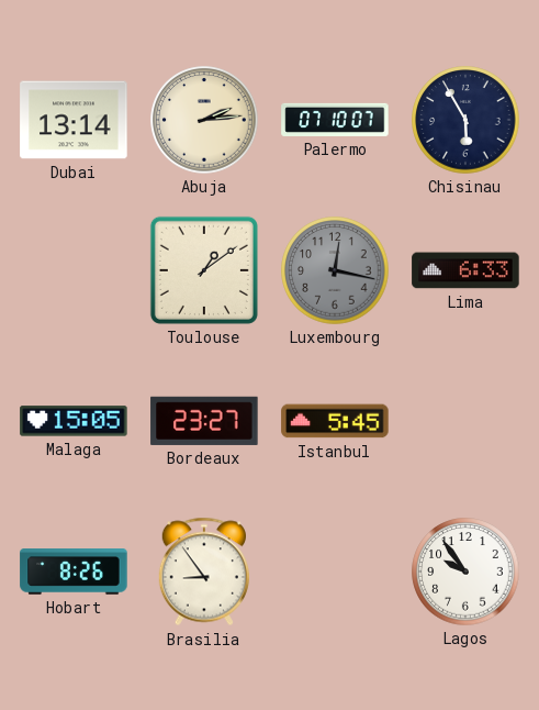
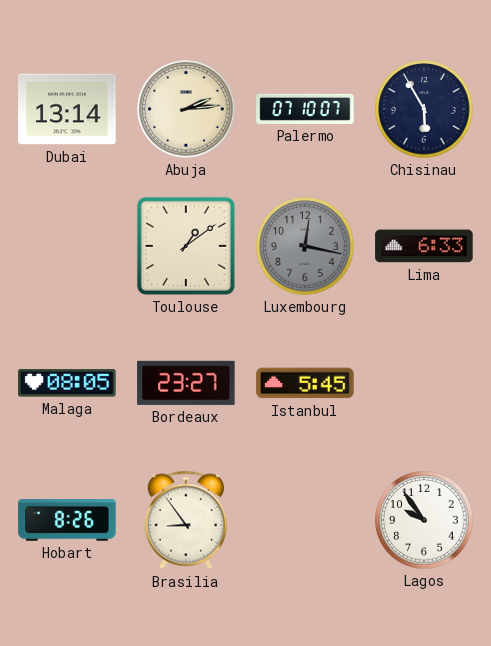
Malaga: 15:05 -> 08:05
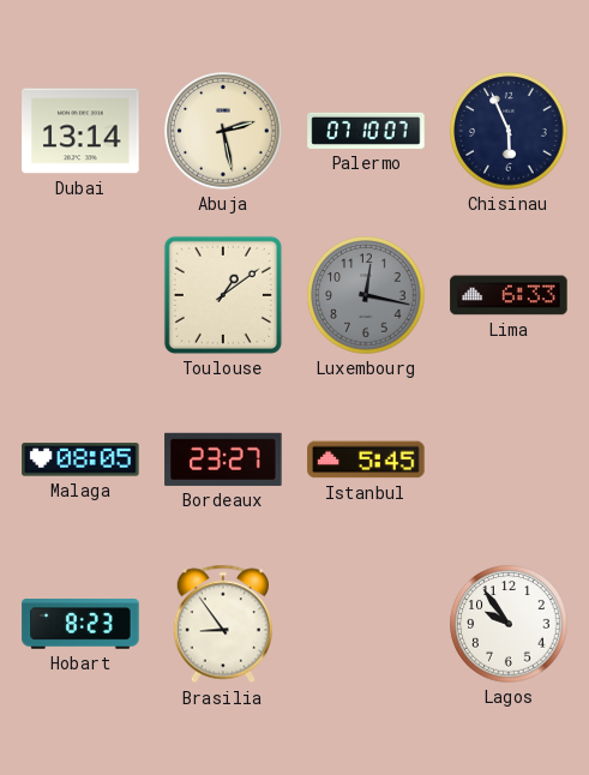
Abuja: 2:14 -> 2:28
Chisinau: 5:55 -> 5:56
Hobart: 8:26 -> 8:23
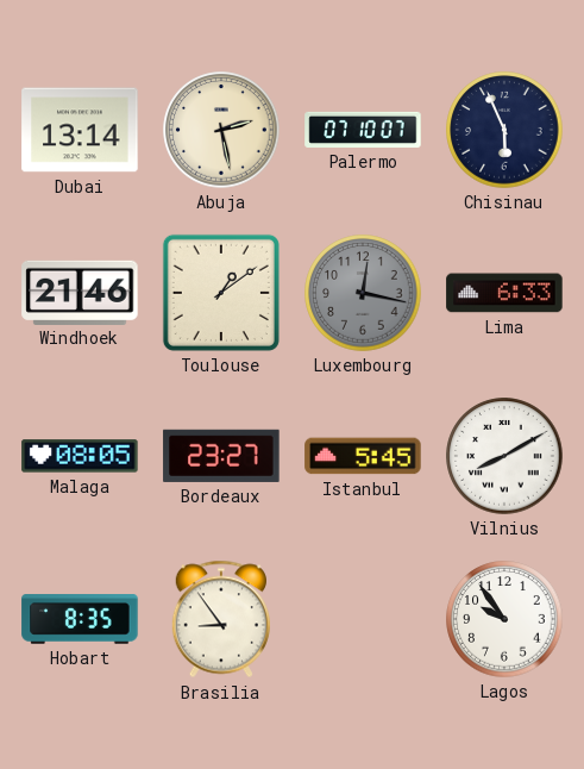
Windhoek: none -> 21:46
Vilnius: none -> 8:10
Hobart: 8:23 -> 8:35
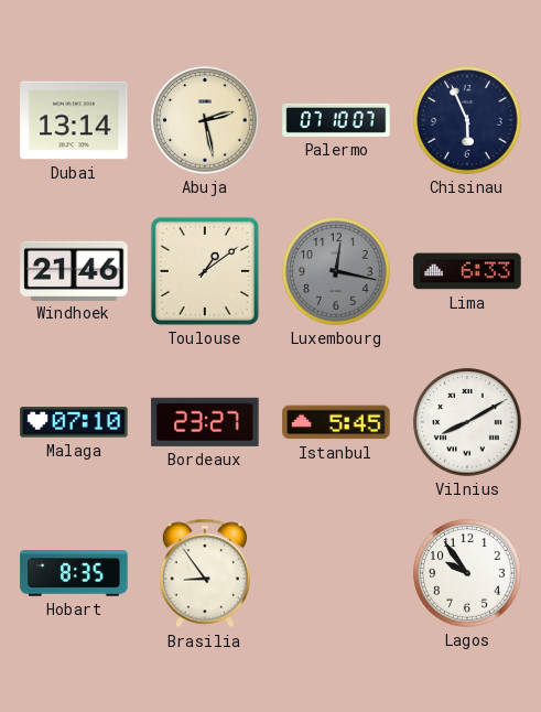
Malaga: 08:05 -> 07:10
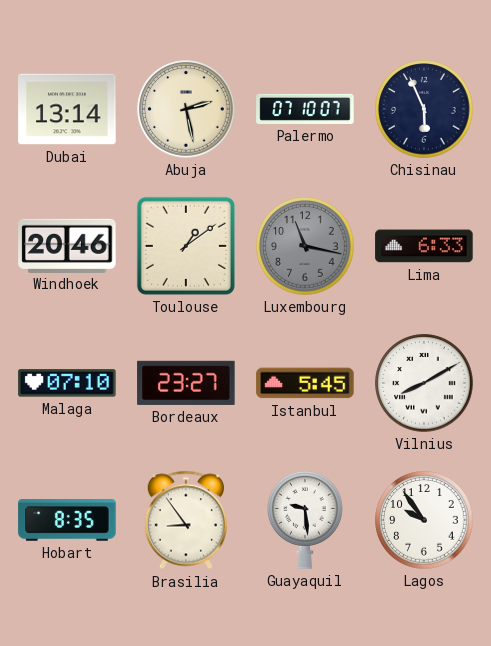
Windhoek: 21:46 -> 20:46
Luxembourg: 12:17 -> 11:17
Guayaquil: none -> 9:29
